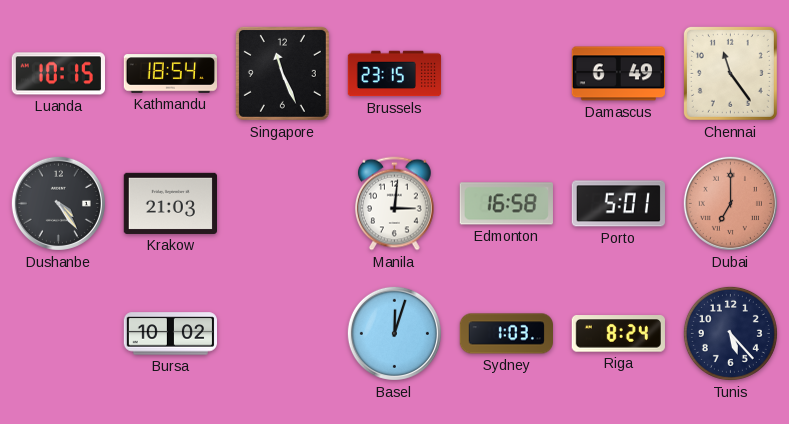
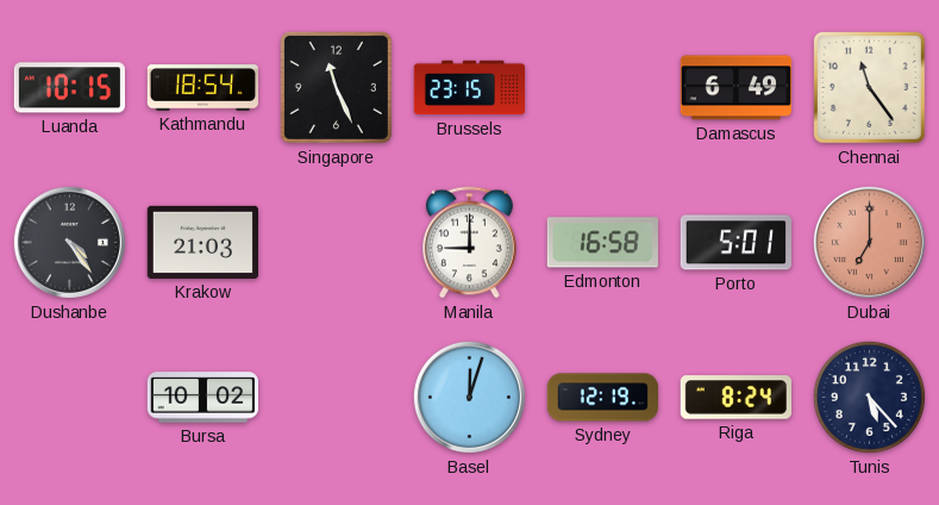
Manila: 3:01 -> 9:00
Sydney: 1:03 -> 12:19
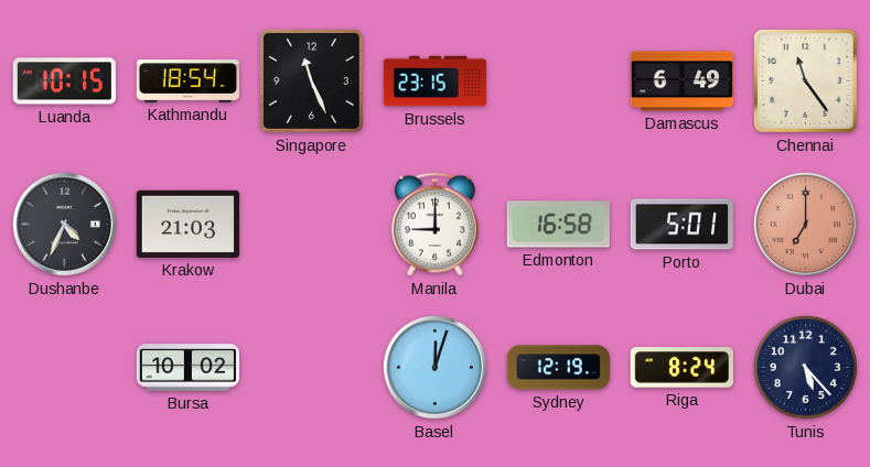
Dushanbe: 4:24 -> 4:34
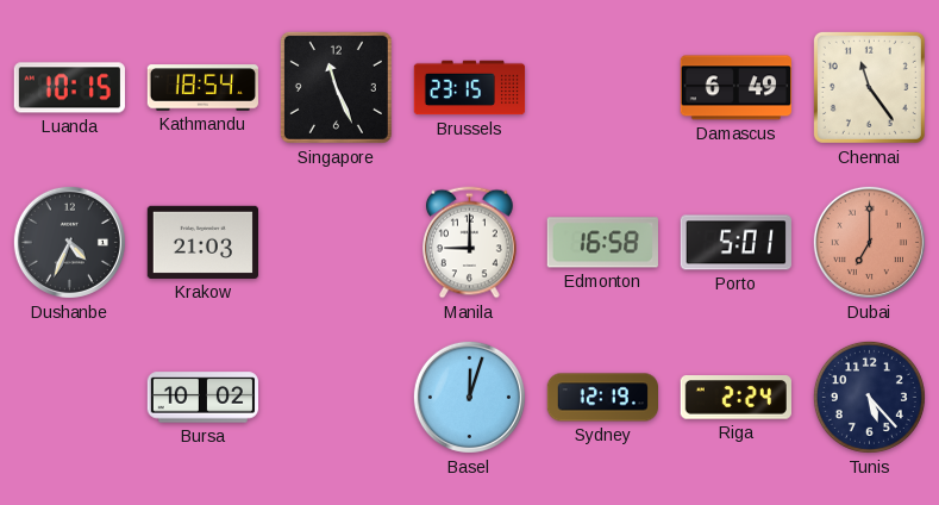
Riga: 8:24 -> 2:24
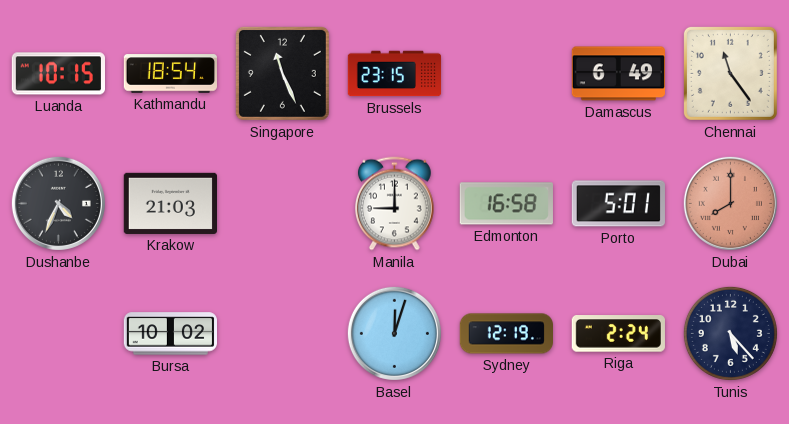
Dubai: 7:00 -> 8:00
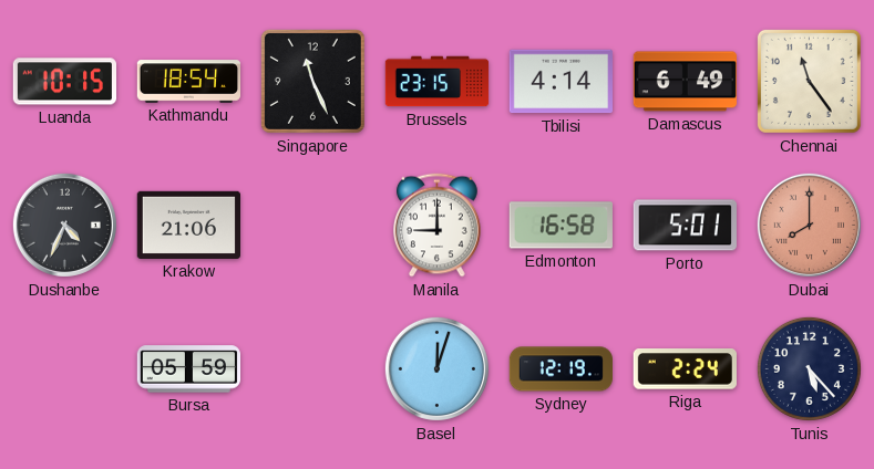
Tbilisi: none -> 4:14
Krakow: 21:03 -> 21:06
Bursa: 10:02 -> 05:59
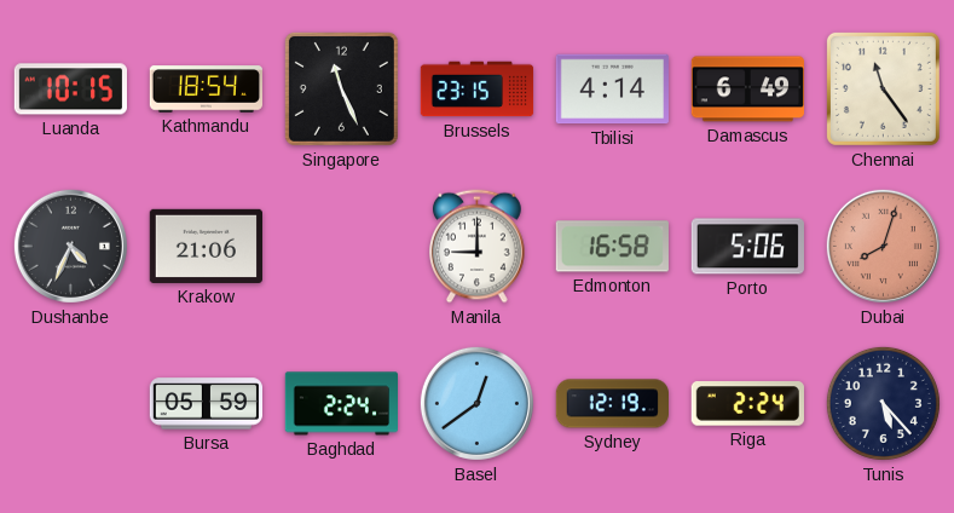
Porto: 5:01 -> 5:06
Dubai: 8:00 -> 8:03
Baghdad: none -> 2:24
Basel: 12:03 -> 12:39
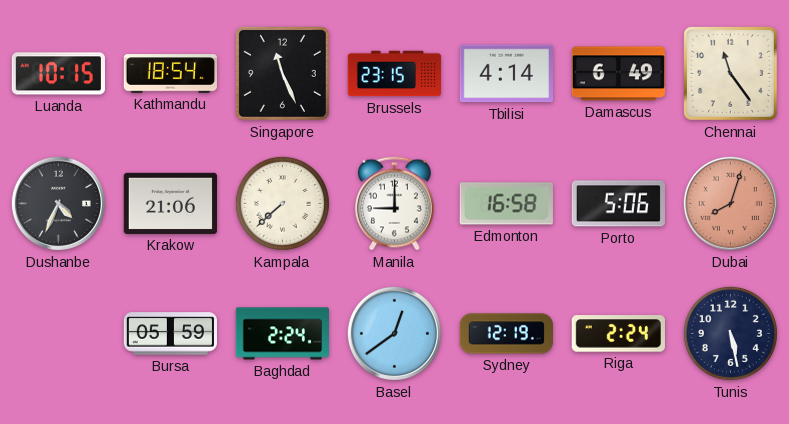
Kampala: none -> 7:38
Tunis: 5:23 -> 5:28
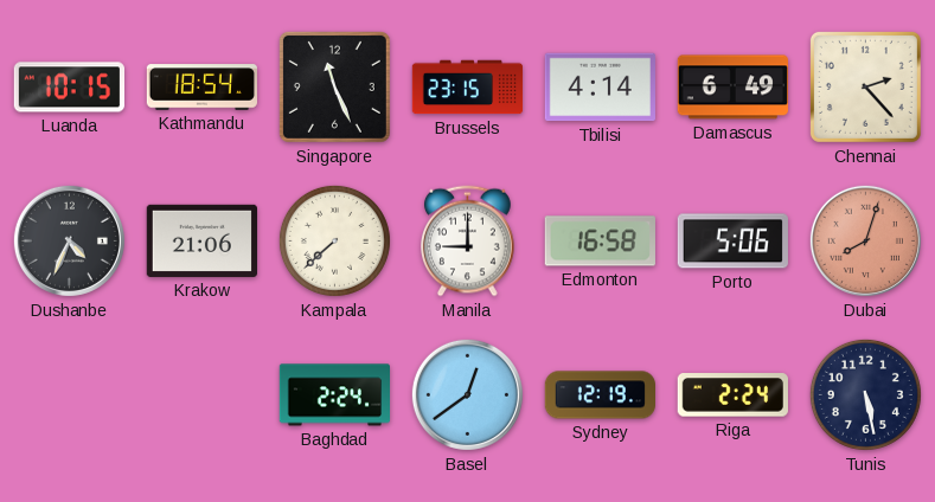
Chennai: 11:24 -> 2:23
Bursa: 05:59 -> none
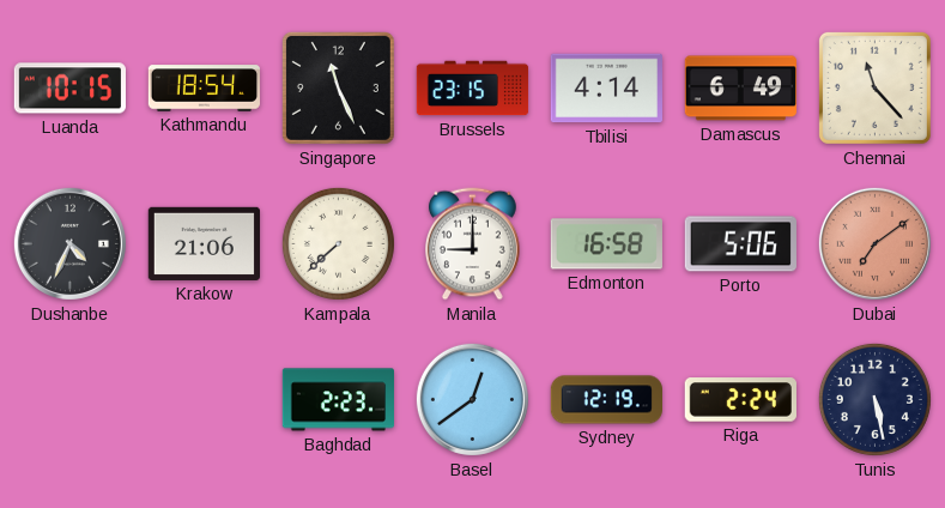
Chennai: 2:23 -> 11:23
Dubai: 8:03 -> 7:09
Baghdad: 2:24 -> 2:23
